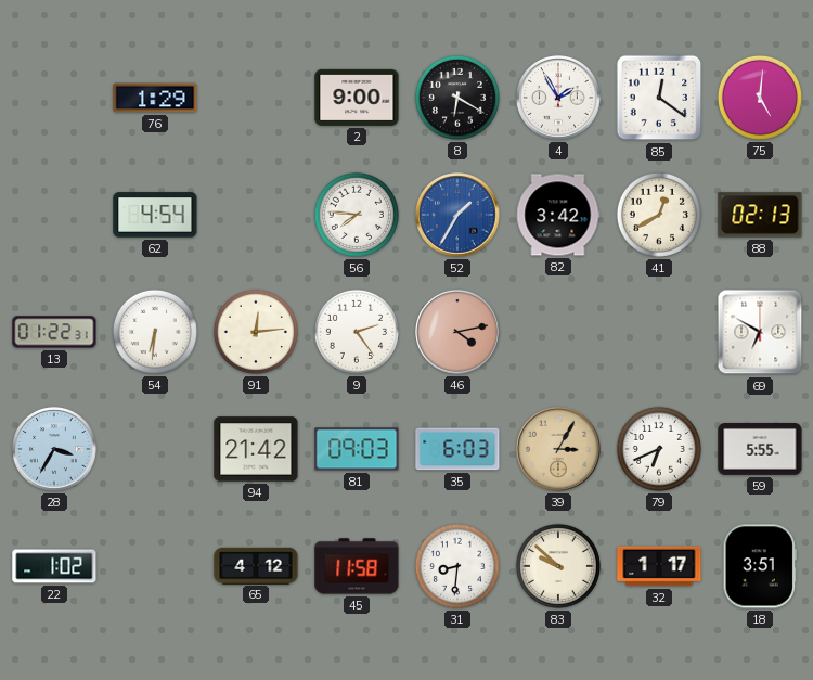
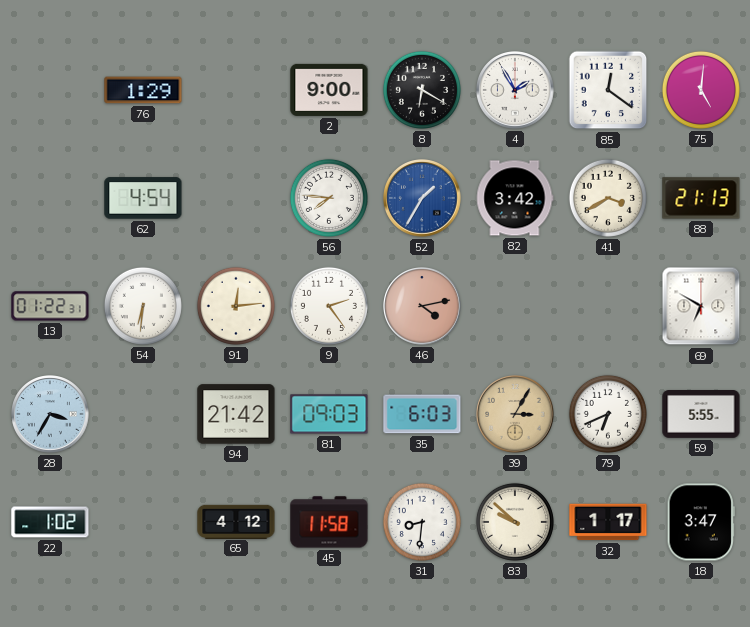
41: 12:40 -> 3:40
88: 02:13 -> 21:13
18: 3:51 -> 3:47
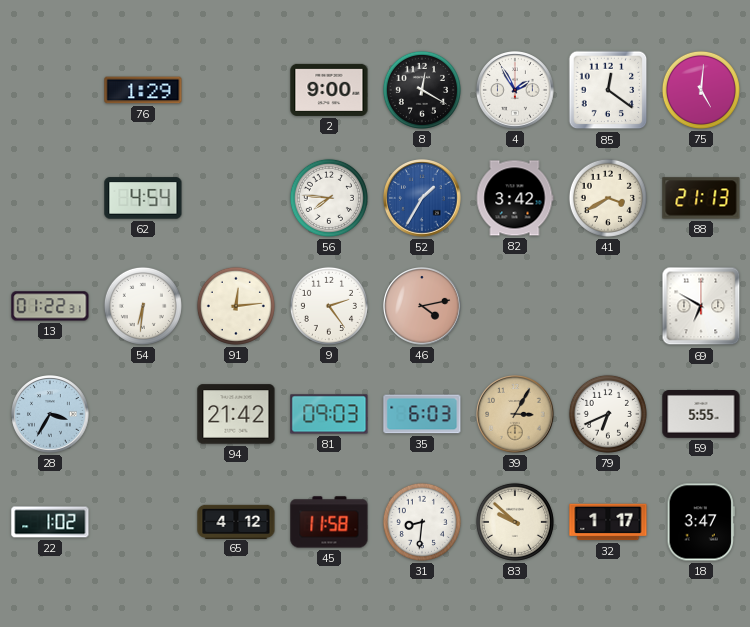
8: 6:20 -> 12:20
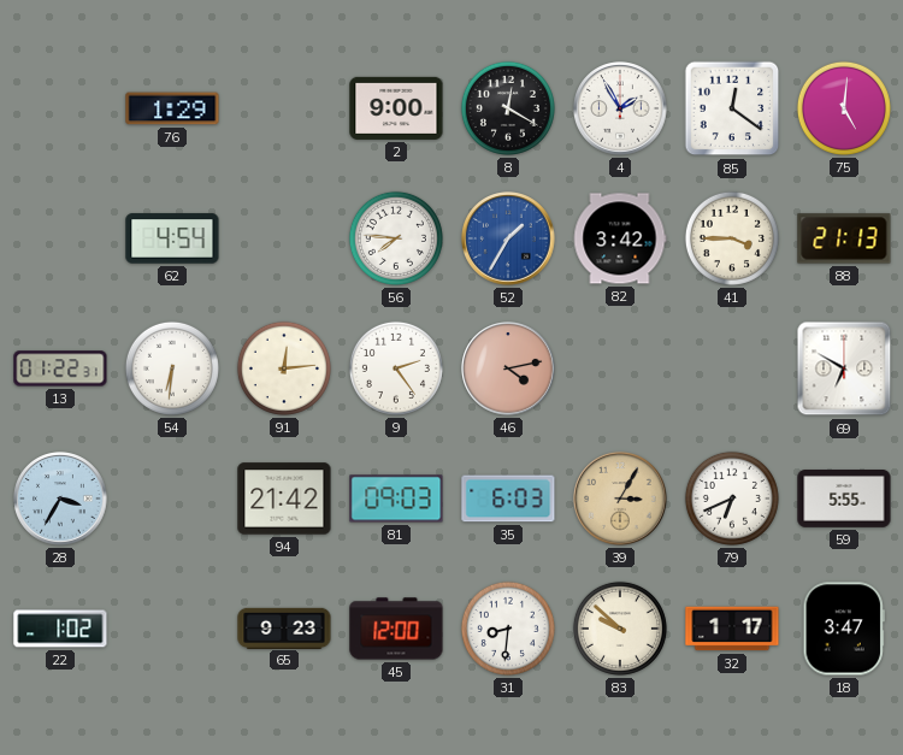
41: 3:40 -> 3:45
65: 4:12 -> 9:23
45: 11:58 -> 12:00
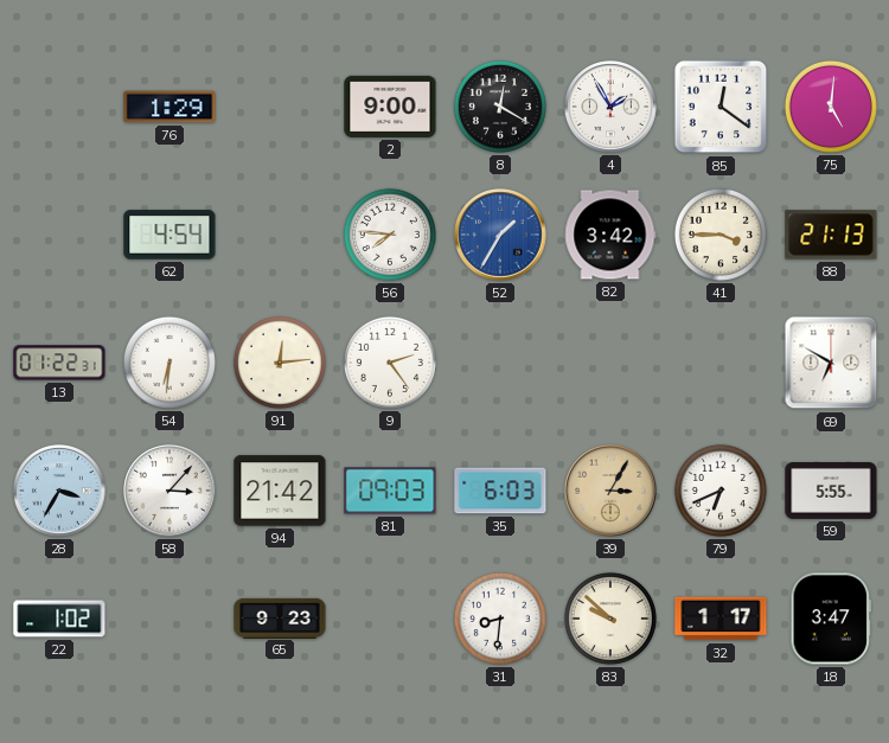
46: 4:13 -> none
58: none -> 3:07
45: 12:00 -> none
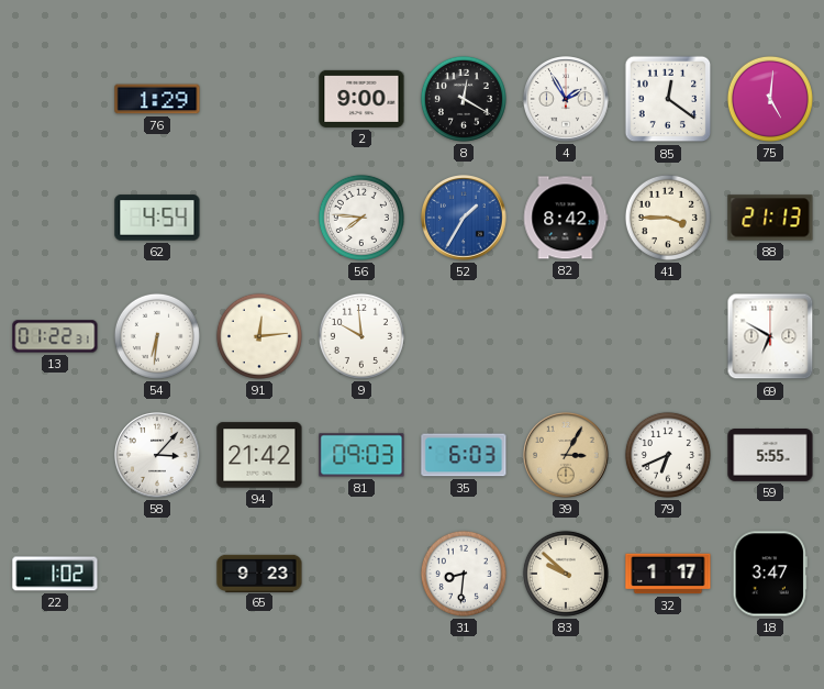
82: 3:42 -> 8:42
9: 2:24 -> 9:59
28: 3:35 -> none
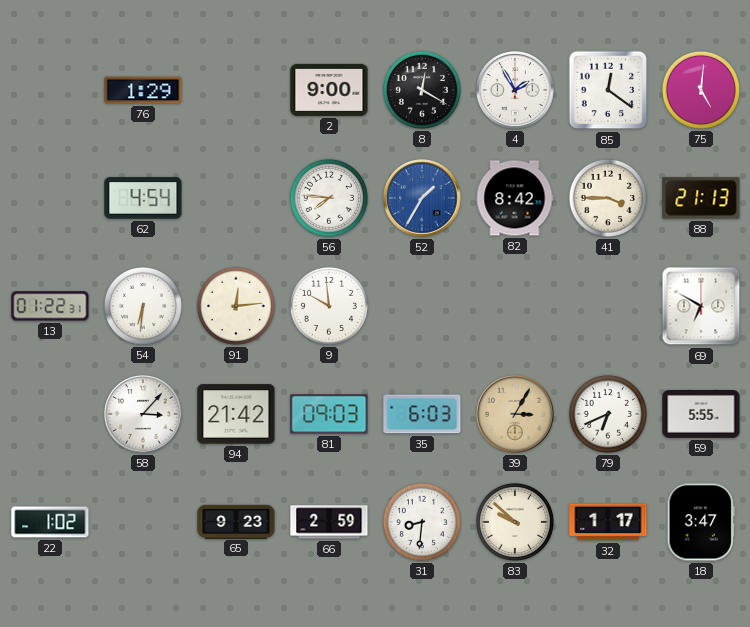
66: none -> 2:59
